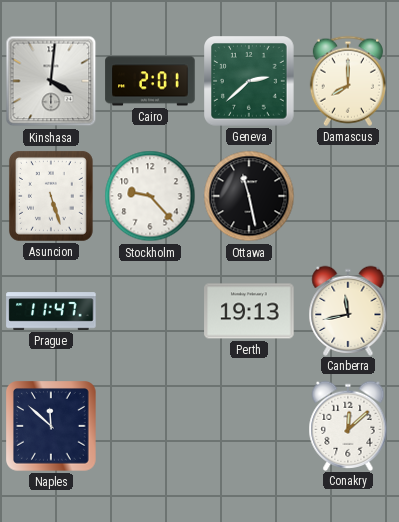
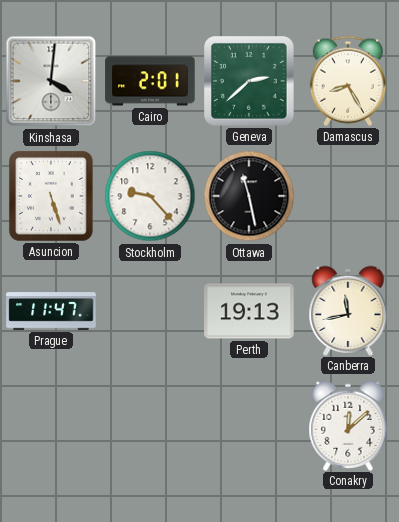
Damascus: 8:00 -> 8:25
Naples: 11:52 -> none
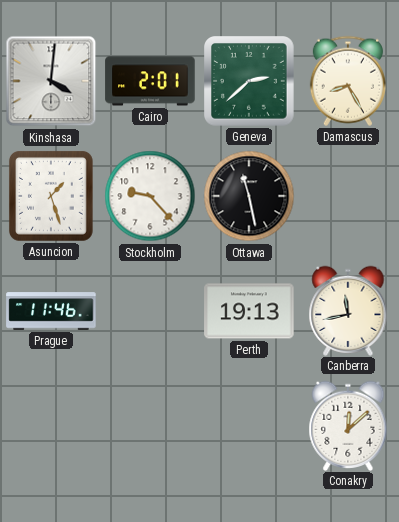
Asuncion: 5:27 -> 1:27
Prague: 11:47 -> 11:46
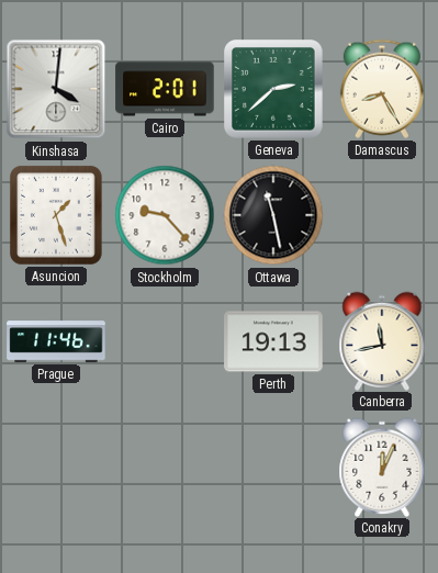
Conakry: 12:08 -> 12:04
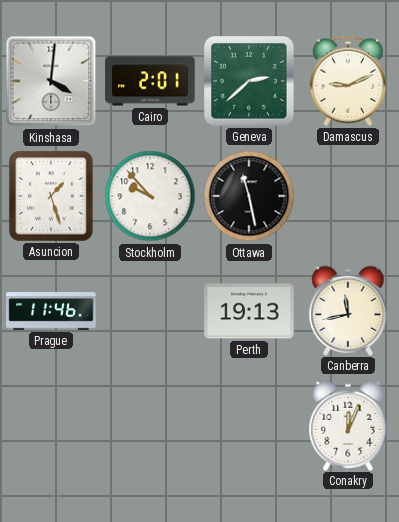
Damascus: 8:25 -> 9:11
Stockholm: 9:23 -> 9:53
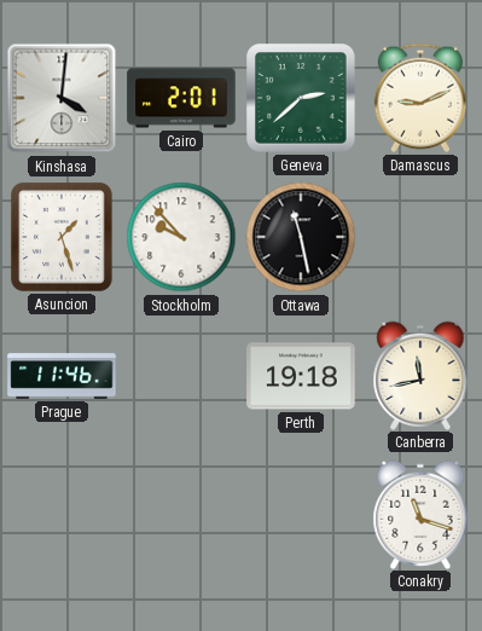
Perth: 19:13 -> 19:18
Conakry: 12:04 -> 11:18
